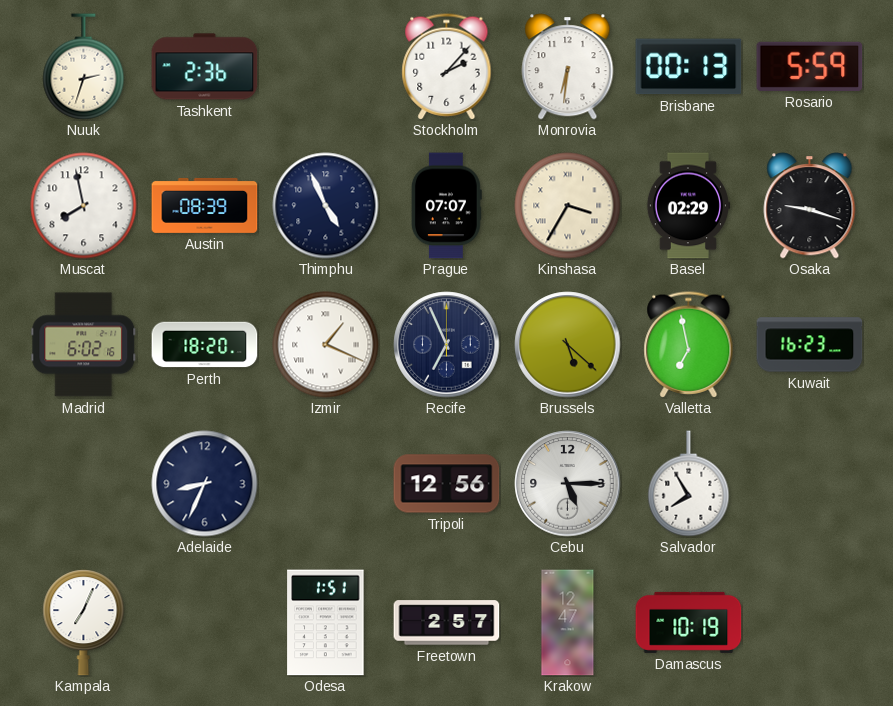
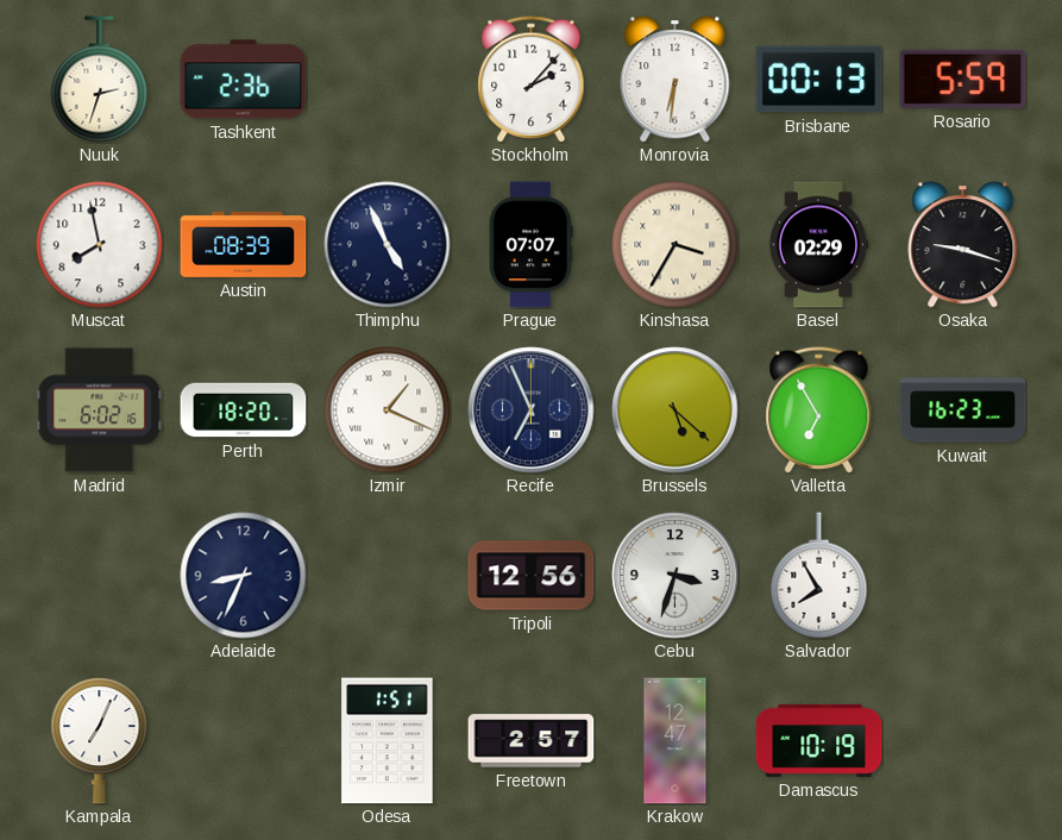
Valletta: 6:58 -> 6:55
Cebu: 5:15 -> 3:33
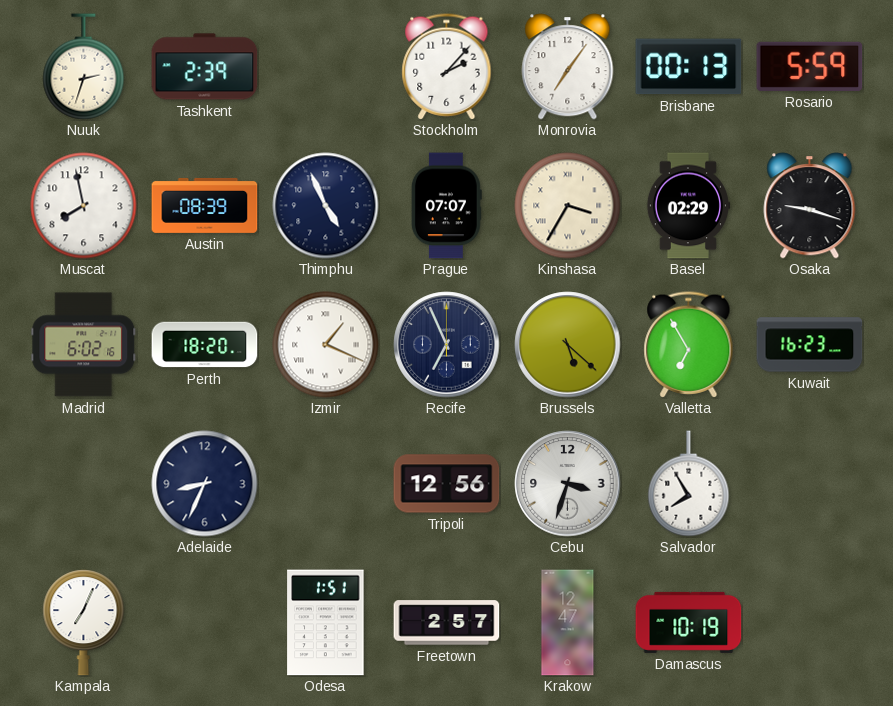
Tashkent: 2:36 -> 2:39
Monrovia: 6:31 -> 7:06
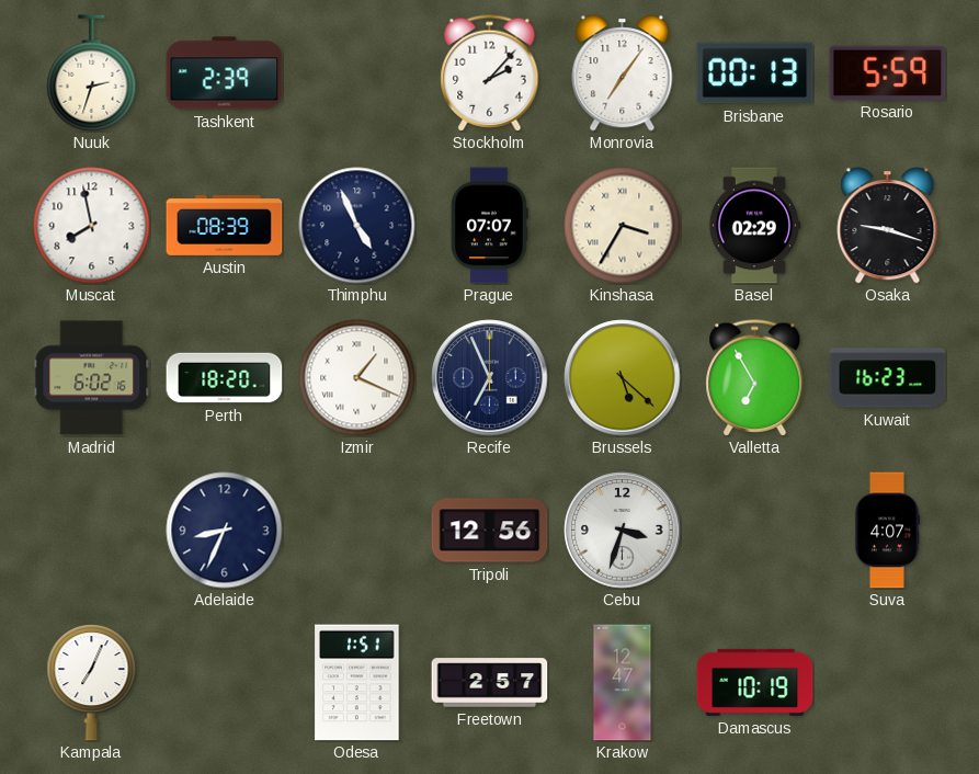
Salvador: 7:55 -> none
Suva: none -> 4:07
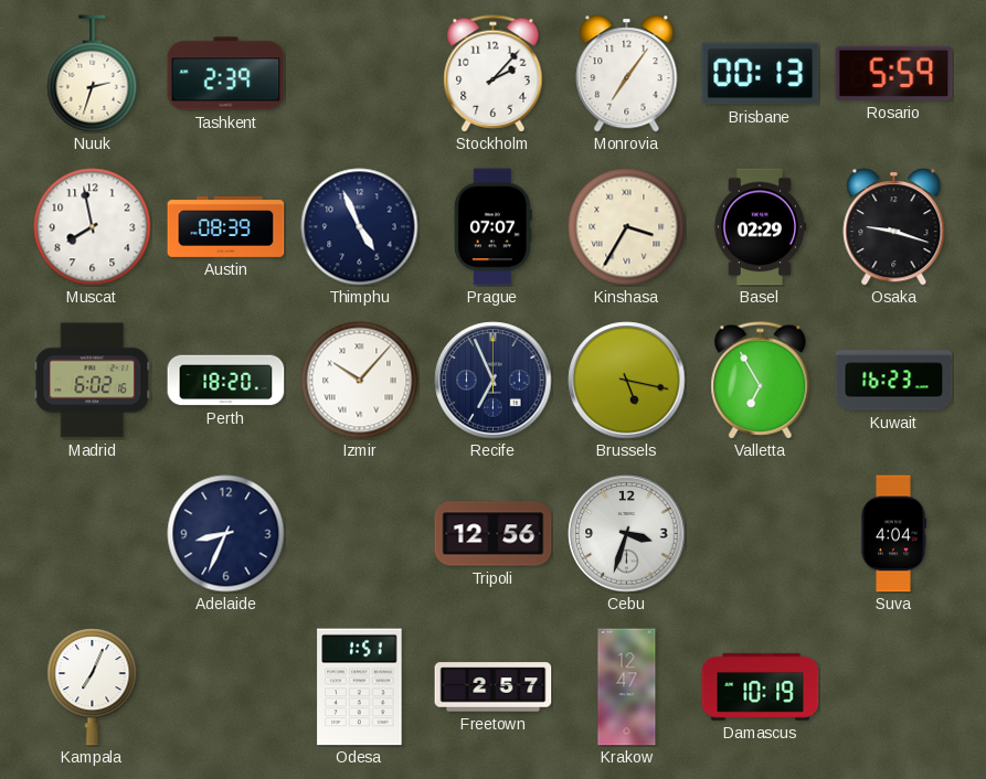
Izmir: 1:19 -> 10:07
Brussels: 5:22 -> 5:17
Suva: 4:07 -> 4:04
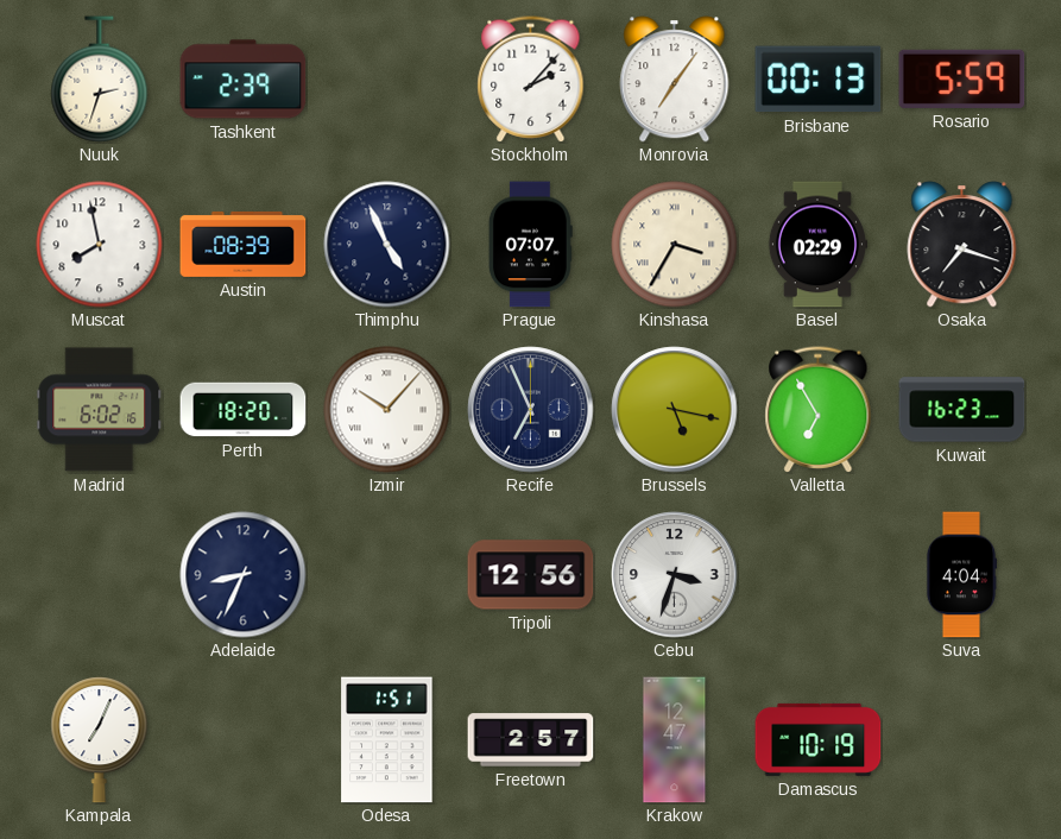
Osaka: 9:18 -> 7:18
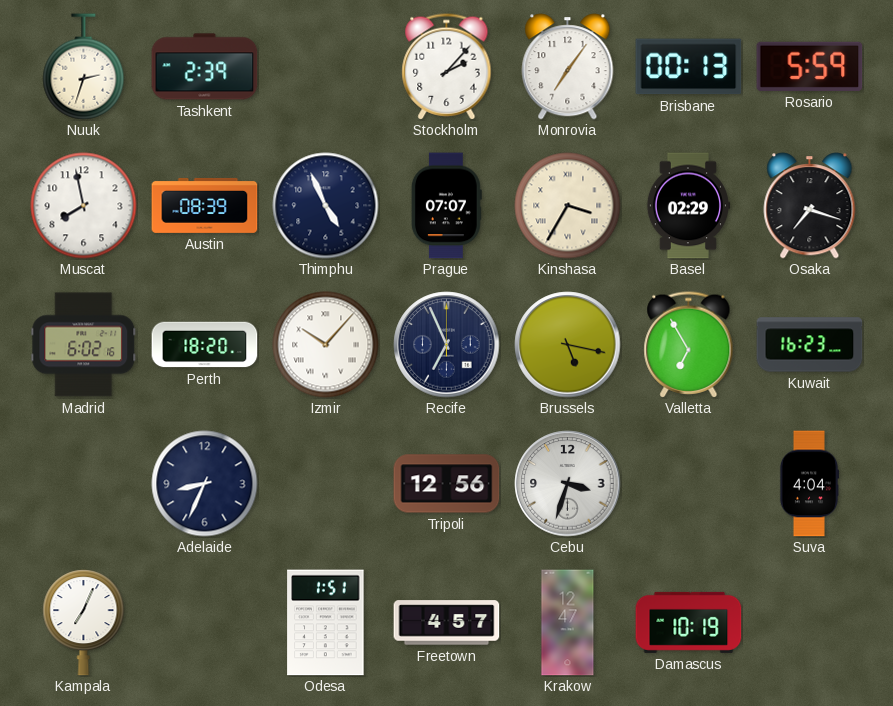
Freetown: 2:57 -> 4:57
